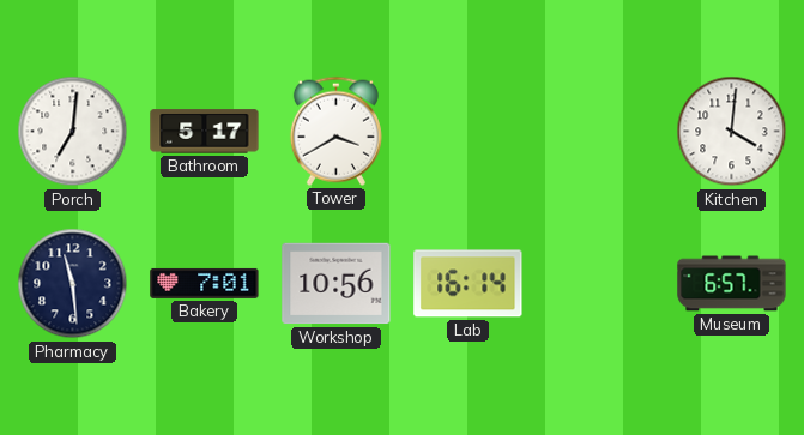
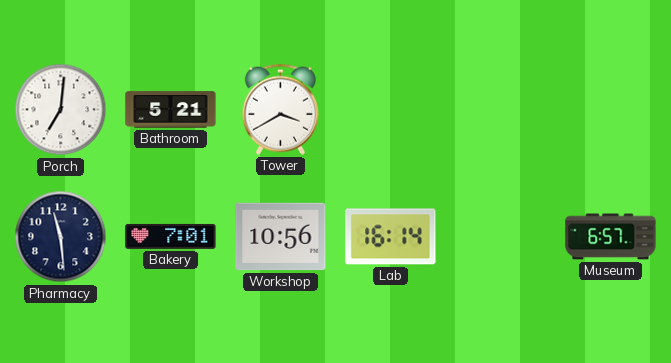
Bathroom: 5:17 -> 5:21
Kitchen: 4:01 -> none
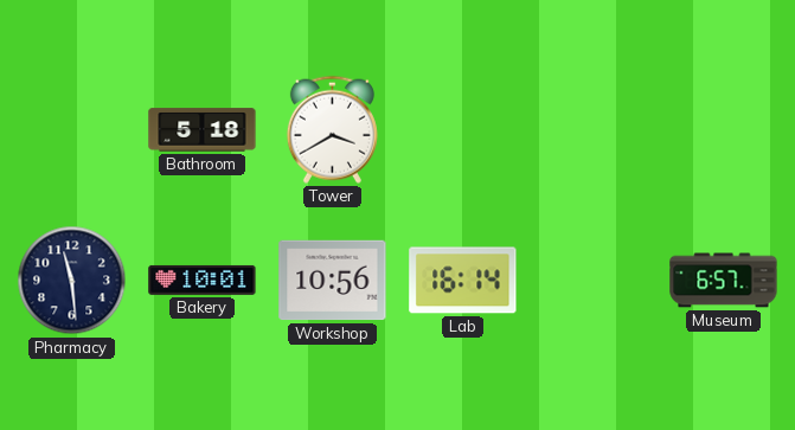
Porch: 7:01 -> none
Bathroom: 5:21 -> 5:18
Bakery: 7:01 -> 10:01
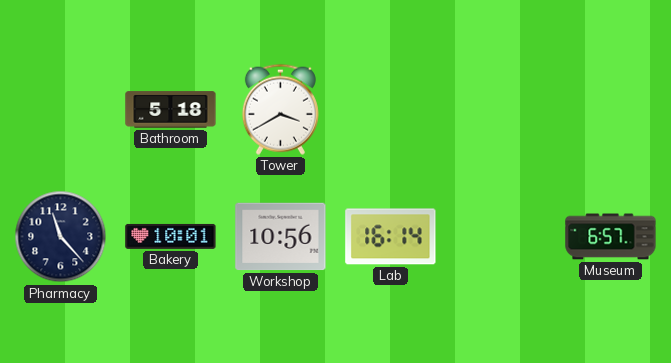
Pharmacy: 11:29 -> 11:23
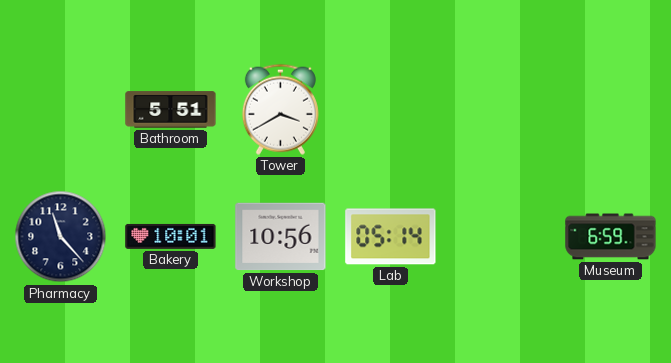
Bathroom: 5:18 -> 5:51
Lab: 16:14 -> 05:14
Museum: 6:57 -> 6:59
